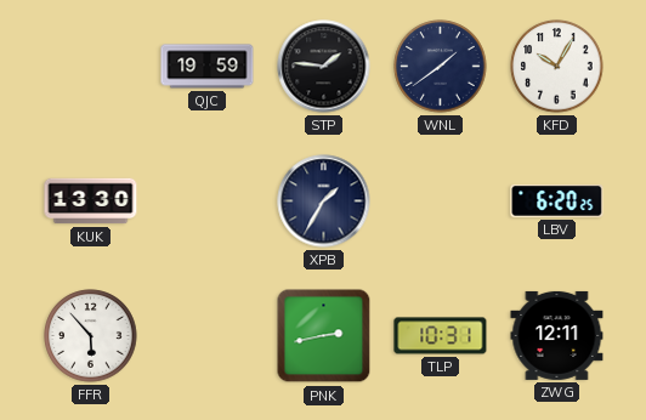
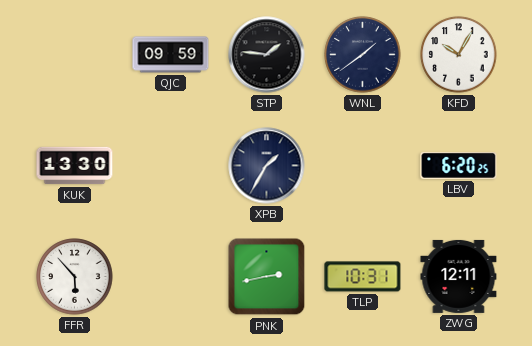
QJC: 19:59 -> 09:59
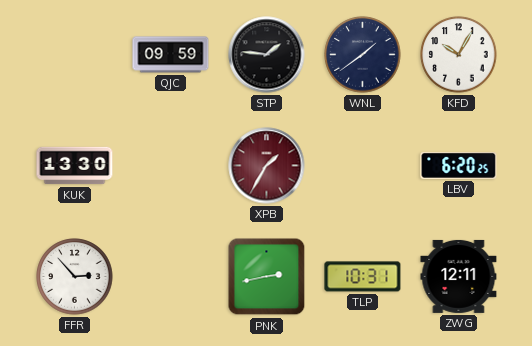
XPB dial: navy -> burgundy
FFR: 5:53 -> 2:53
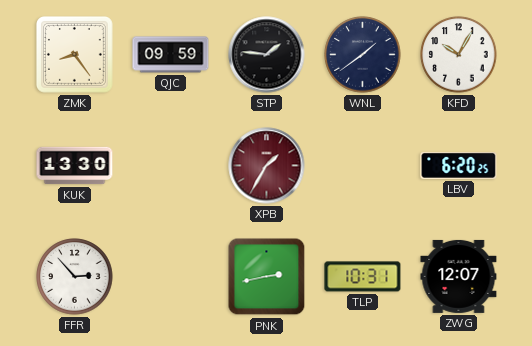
ZMK: none -> 8:24
ZWG: 12:11 -> 12:07
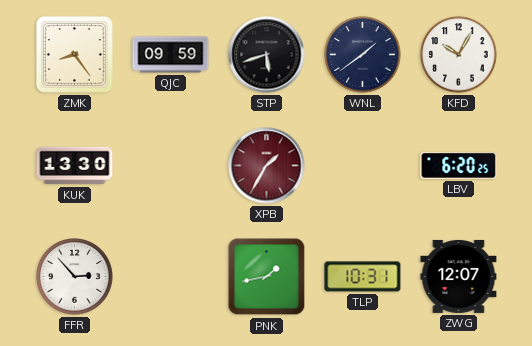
STP: 1:46 -> 5:42
PNK: 2:43 -> 1:43
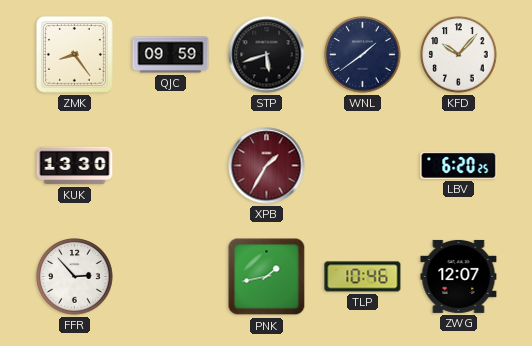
KFD: 10:05 -> 10:07
TLP: 10:31 -> 10:46
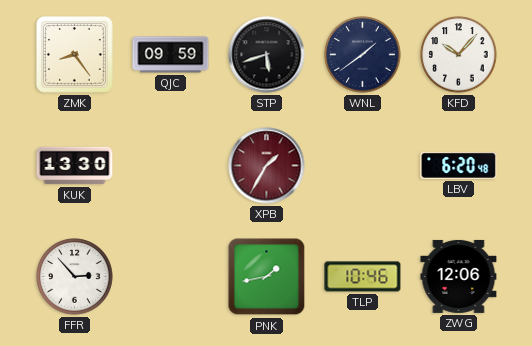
LBV: 6:20:25 -> 6:20:48
ZWG: 12:07 -> 12:06
